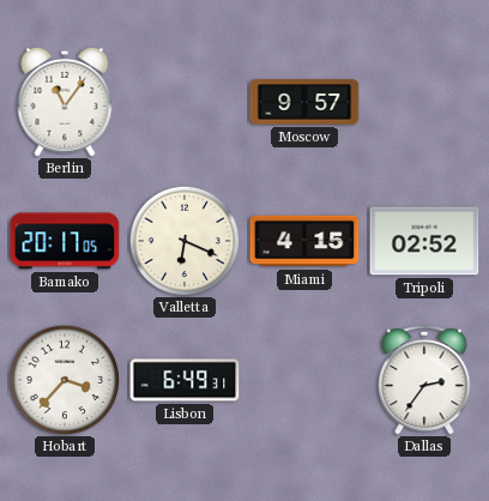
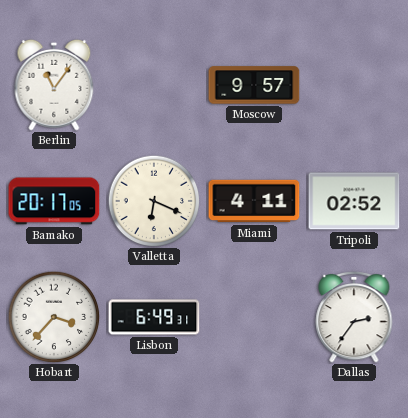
Miami: 4:15 -> 4:11
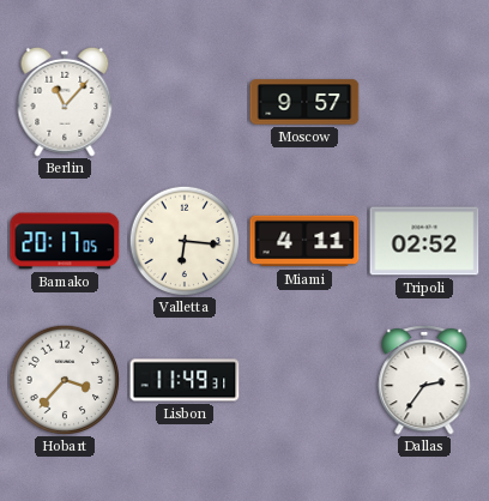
Berlin: 11:06 -> 11:07
Valletta: 6:19 -> 6:16
Lisbon: 6:49 -> 11:49
